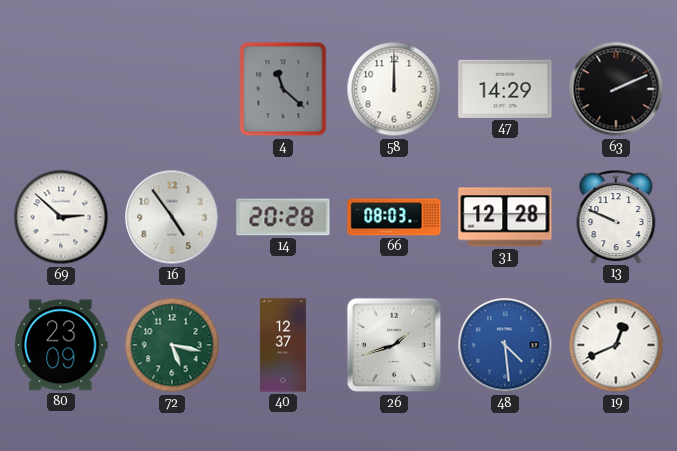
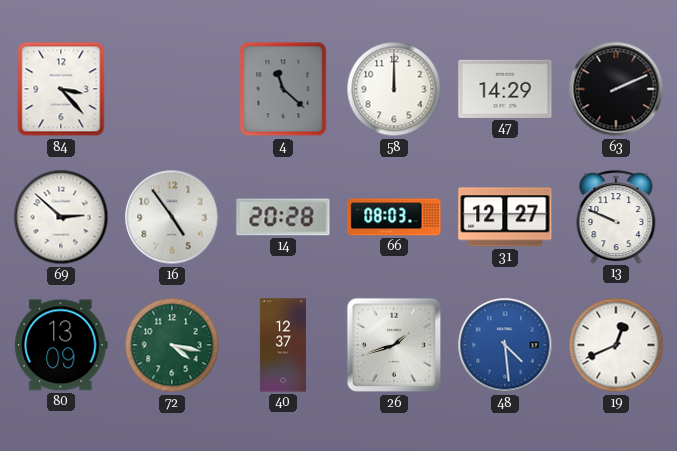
84: none -> 3:23
31: 12:28 -> 12:27
80: 23:09 -> 13:09
72: 5:17 -> 4:17
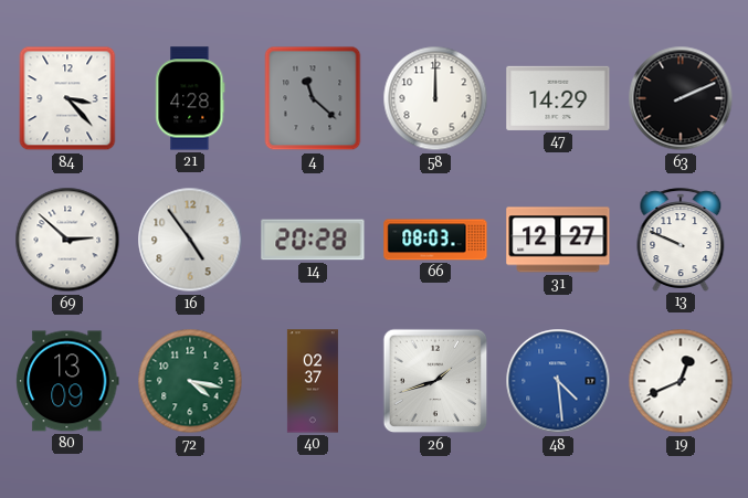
21: none -> 4:28
40: 12:37 -> 02:37
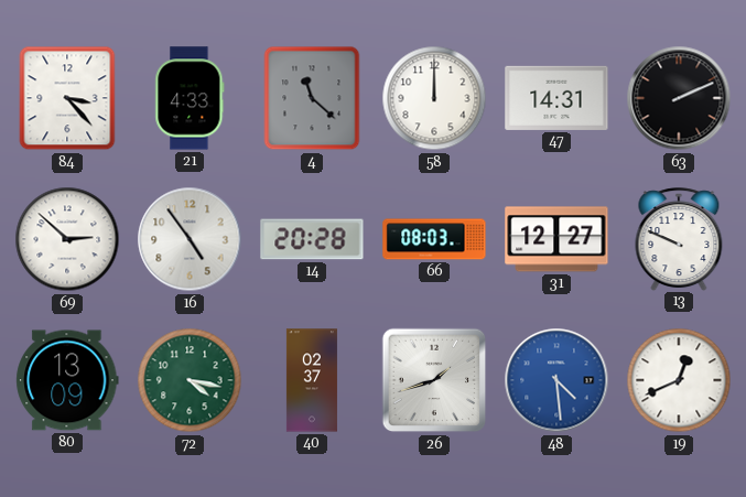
21: 4:28 -> 4:33
47: 14:29 -> 14:31
